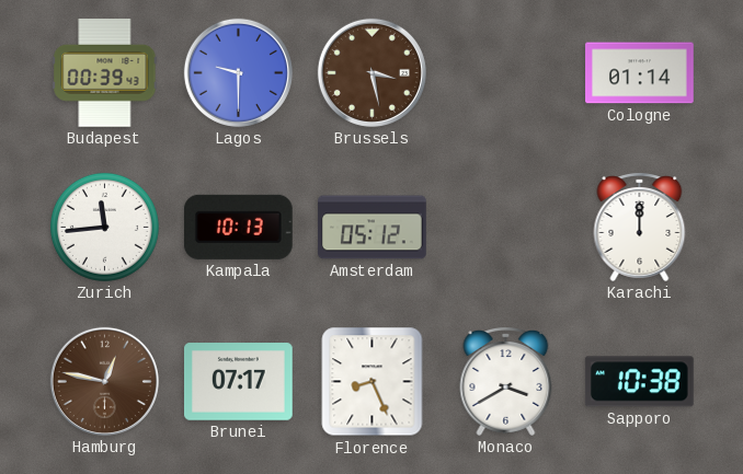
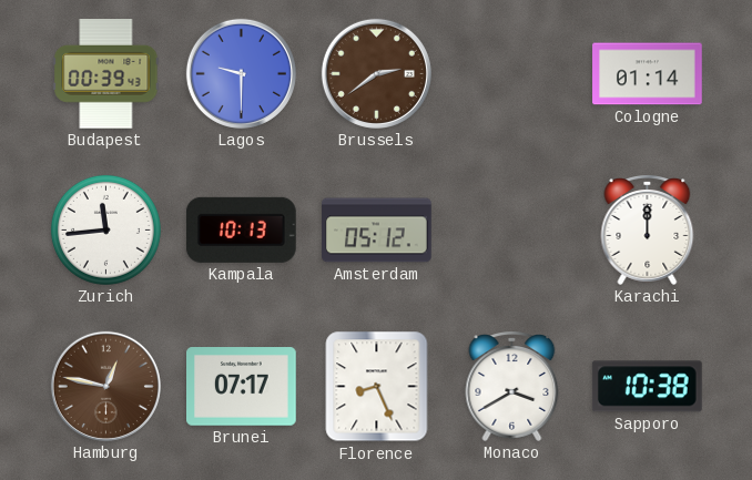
Brussels: 3:28 -> 2:39
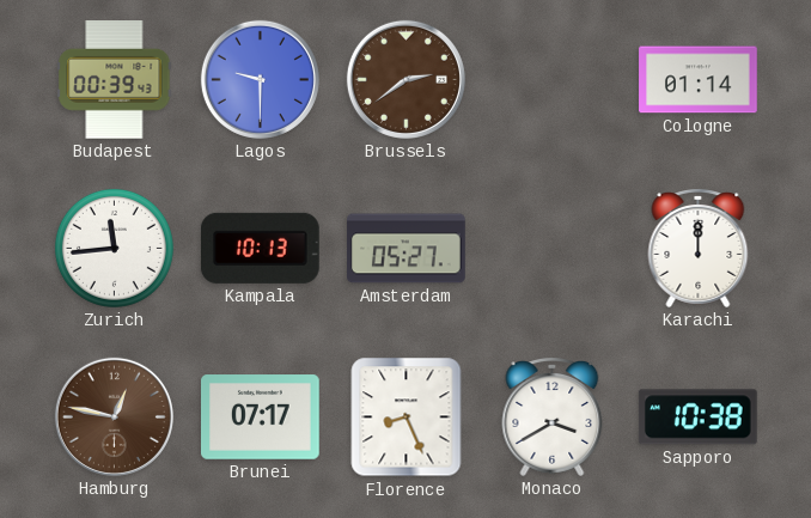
Amsterdam: 05:12 -> 05:27
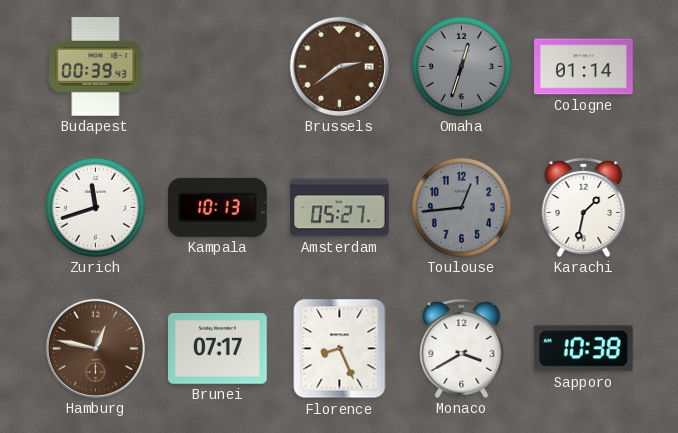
Lagos: 9:30 -> none
Omaha: none -> 12:33
Zurich: 11:44 -> 11:42
Toulouse: none -> 12:44
Karachi: 12:00 -> 1:32
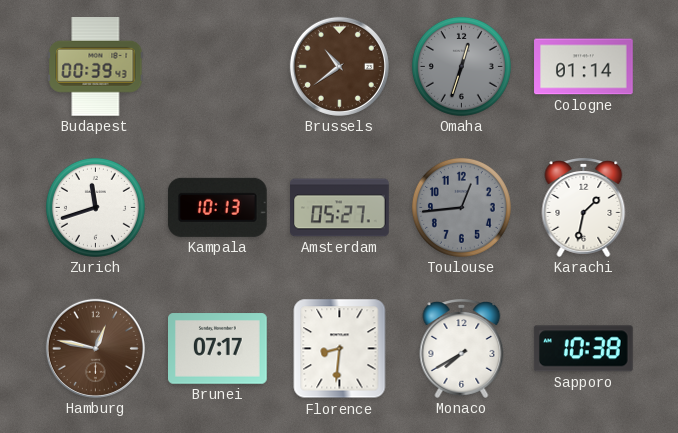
Brussels: 2:39 -> 10:39
Florence: 8:26 -> 8:31
Monaco: 3:40 -> 7:40
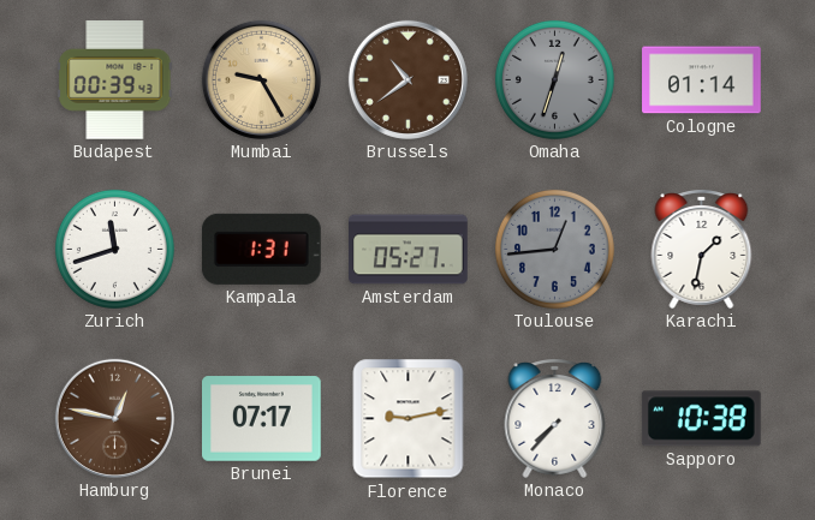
Mumbai: none -> 9:25
Kampala: 10:13 -> 1:31
Florence: 8:31 -> 9:13
Monaco: 7:40 -> 7:37
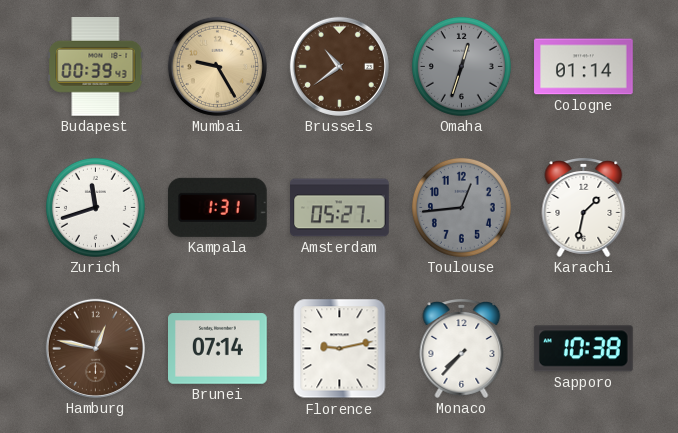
Brunei: 07:17 -> 07:14
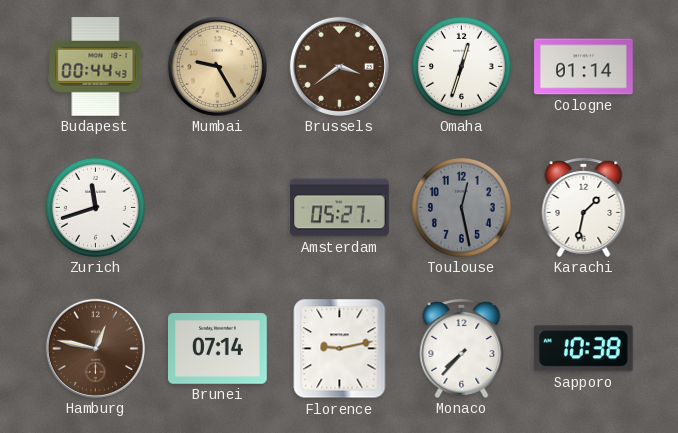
Budapest: 00:39 -> 00:44
Brussels: 10:39 -> 3:39
Omaha dial: grey -> white
Kampala: 1:31 -> none
Toulouse: 12:44 -> 12:28
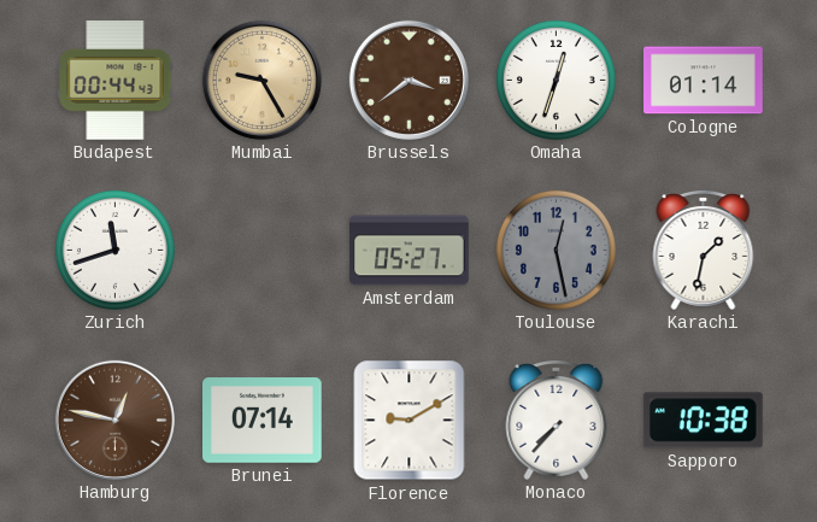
Florence: 9:13 -> 9:10
